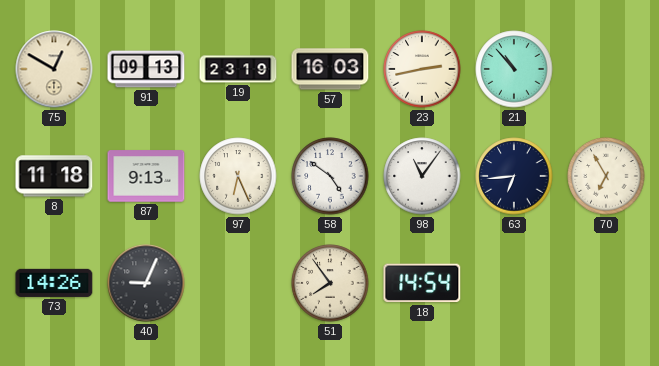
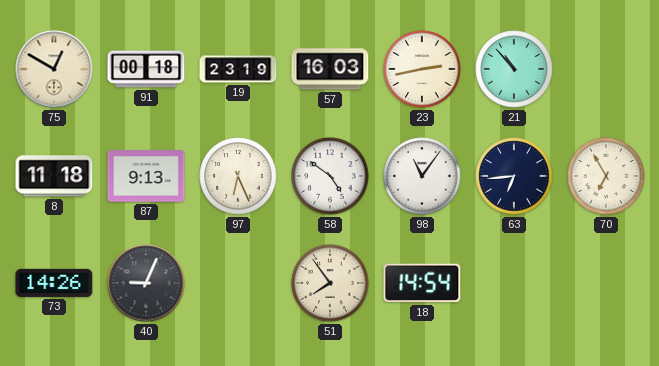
91: 09:13 -> 00:18
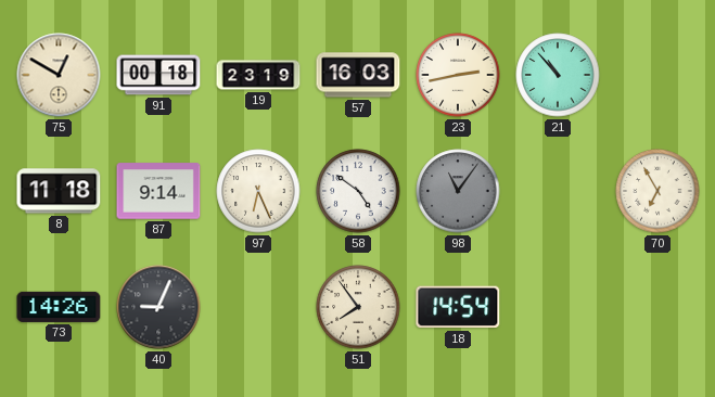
87: 9:13 -> 9:14
98 dial: white -> grey
63: 6:44 -> none
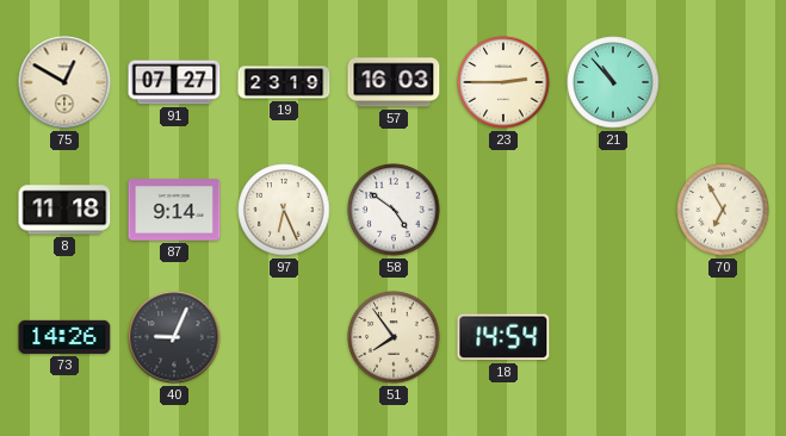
91: 00:18 -> 07:27
23: 2:43 -> 2:45
98: 11:06 -> none
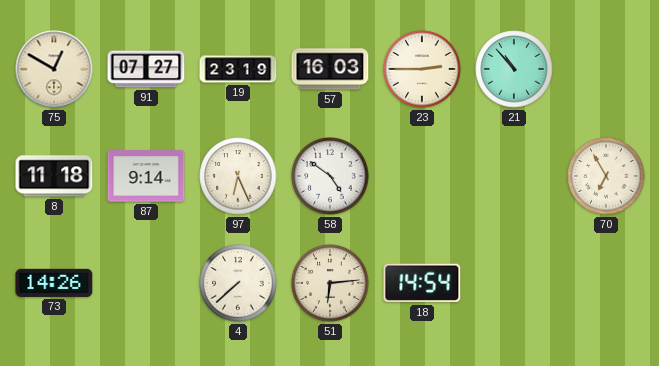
40: 9:04 -> none
4: none -> 7:38
51: 7:54 -> 6:14
